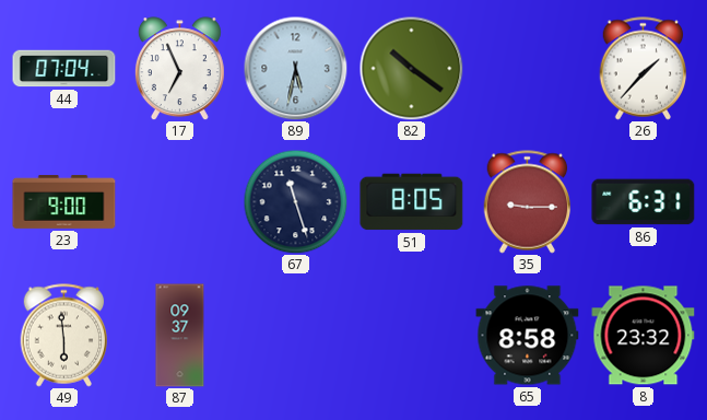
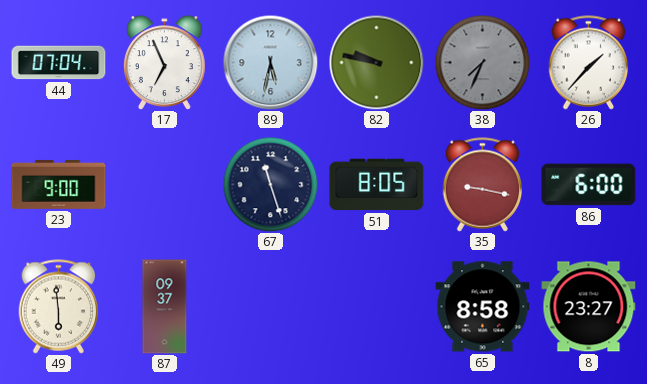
82: 10:21 -> 9:47
38: none -> 7:34
35: 9:15 -> 9:17
86: 6:31 -> 6:00
8: 23:32 -> 23:27
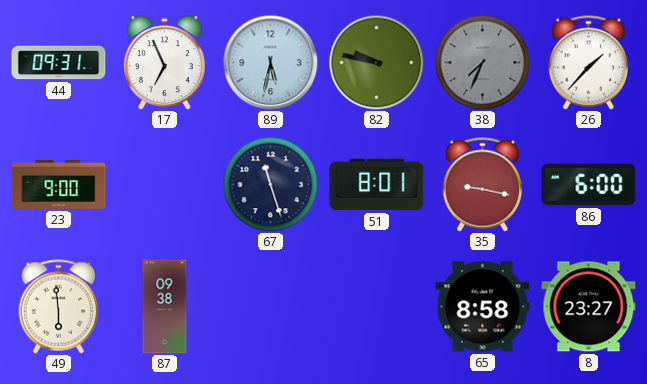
44: 07:04 -> 09:31
51: 8:05 -> 8:01
87: 09:37 -> 09:38
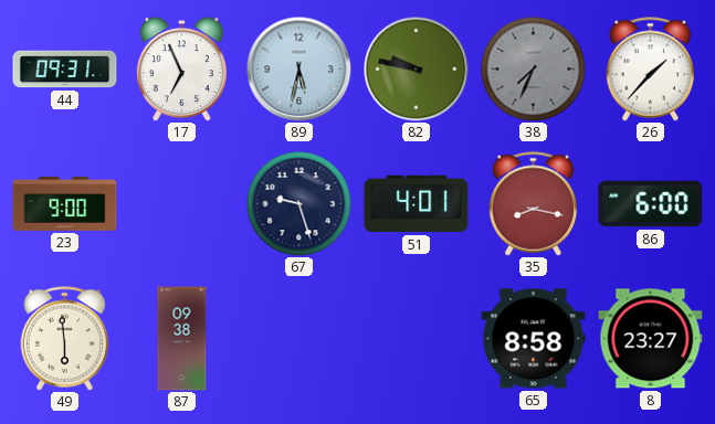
67: 11:27 -> 9:27
51: 8:01 -> 4:01
35: 9:17 -> 8:17
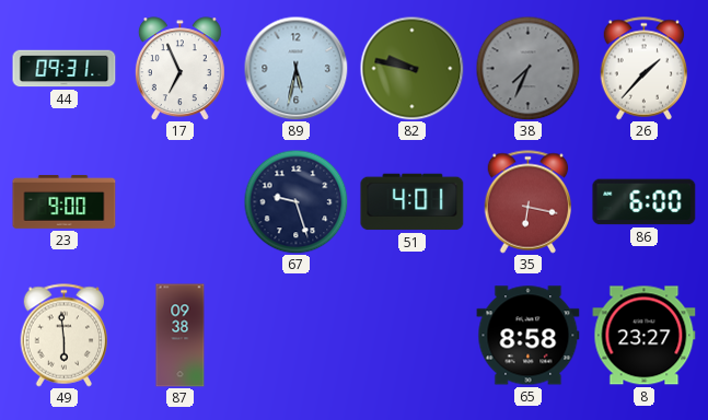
35: 8:17 -> 6:17
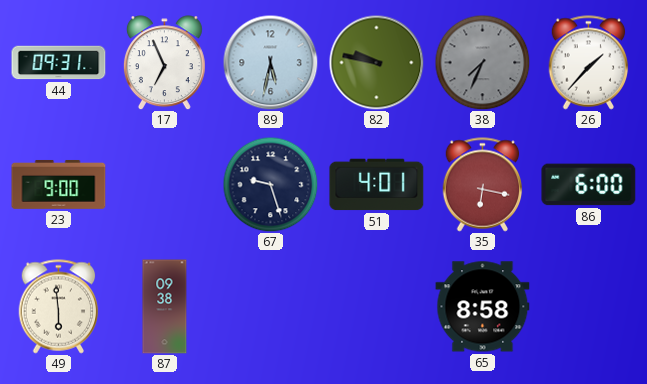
8: 23:27 -> none
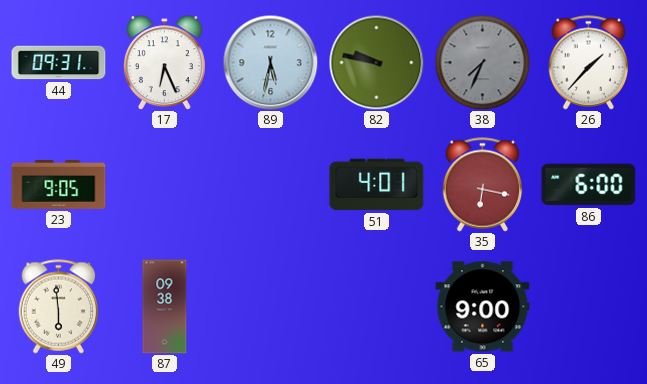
17: 6:56 -> 6:26
23: 9:00 -> 9:05
67: 9:27 -> none
65: 8:58 -> 9:00
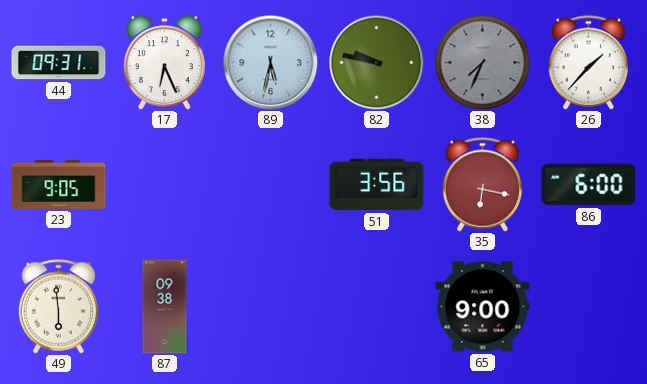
51: 4:01 -> 3:56
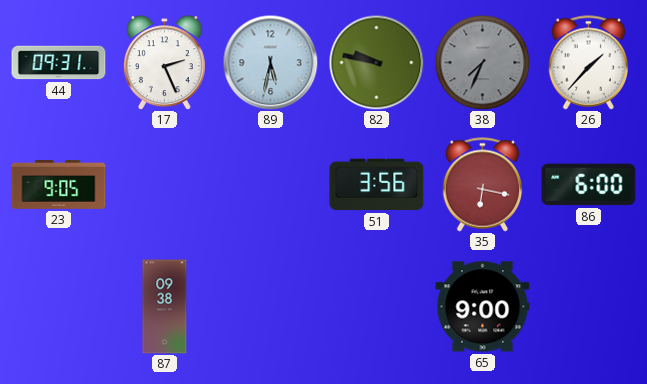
17: 6:26 -> 2:26
49: 5:59 -> none
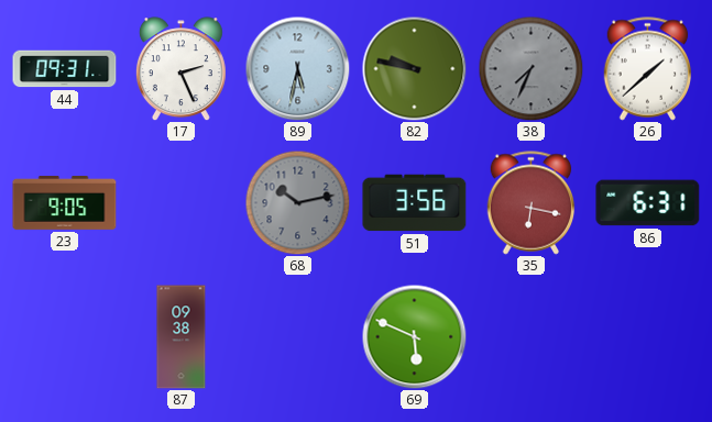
26: 1:37 -> 1:38
68: none -> 10:13
86: 6:00 -> 6:31
69: none -> 5:49
65: 9:00 -> none
